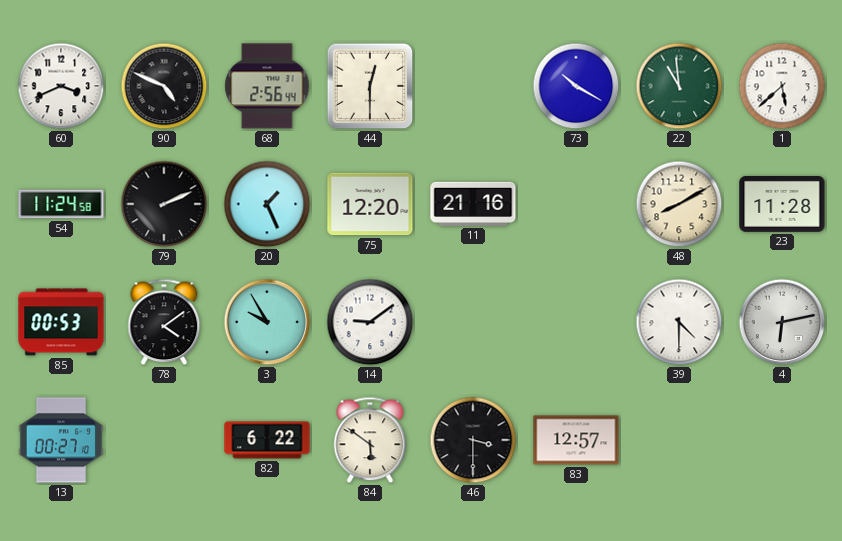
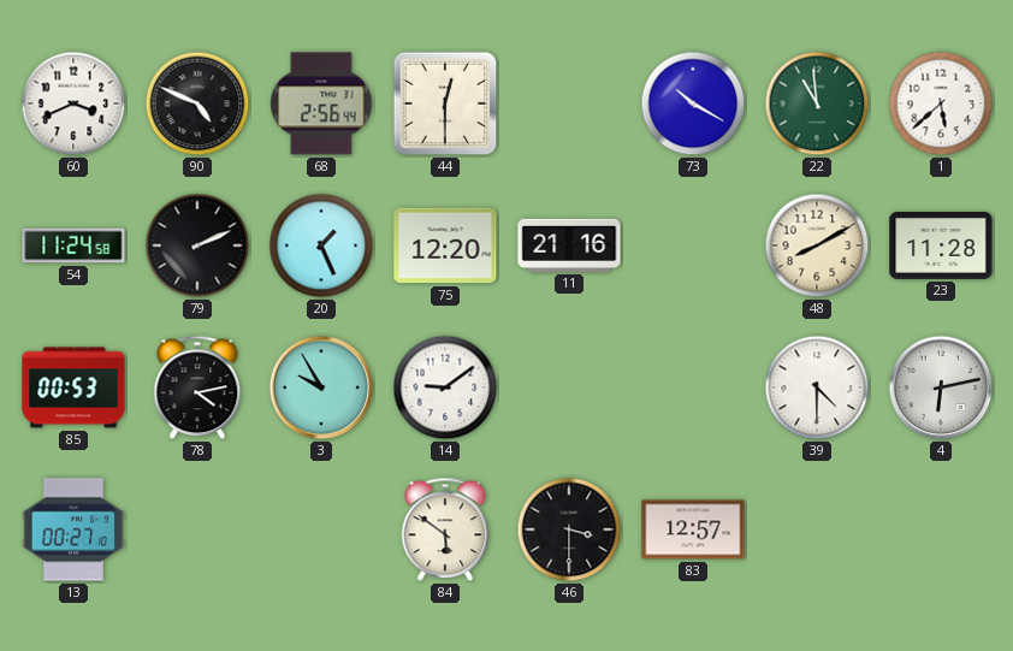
78: 4:09 -> 4:13
82: 6:22 -> none
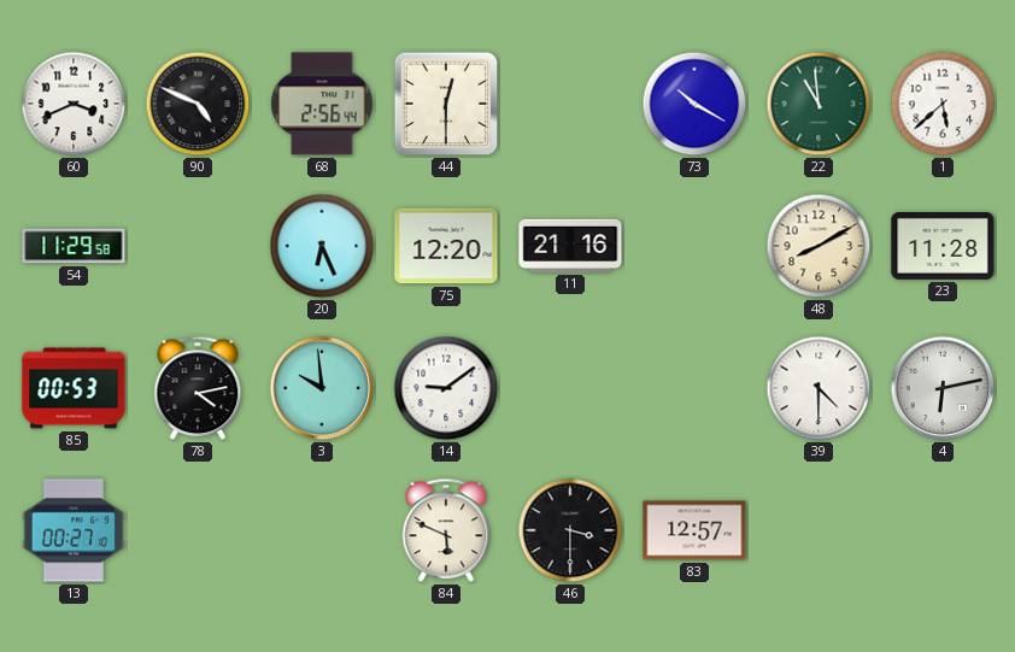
54: 11:24 -> 11:29
79: 2:11 -> none
20: 1:26 -> 6:26
3: 9:55 -> 9:59
84: 5:51 -> 5:49
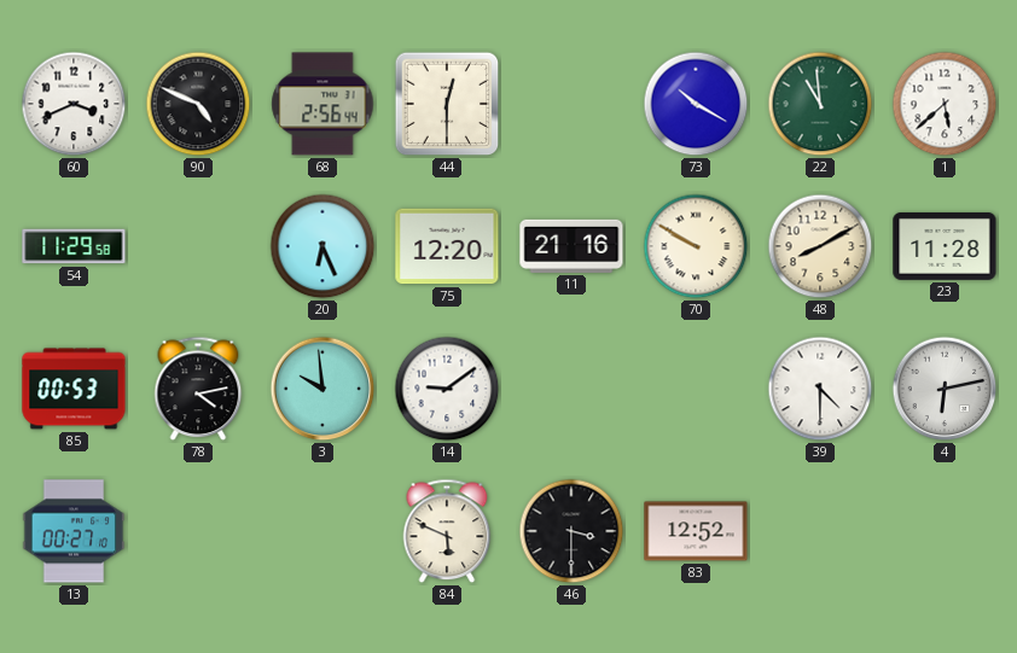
70: none -> 9:50
83: 12:57 -> 12:52
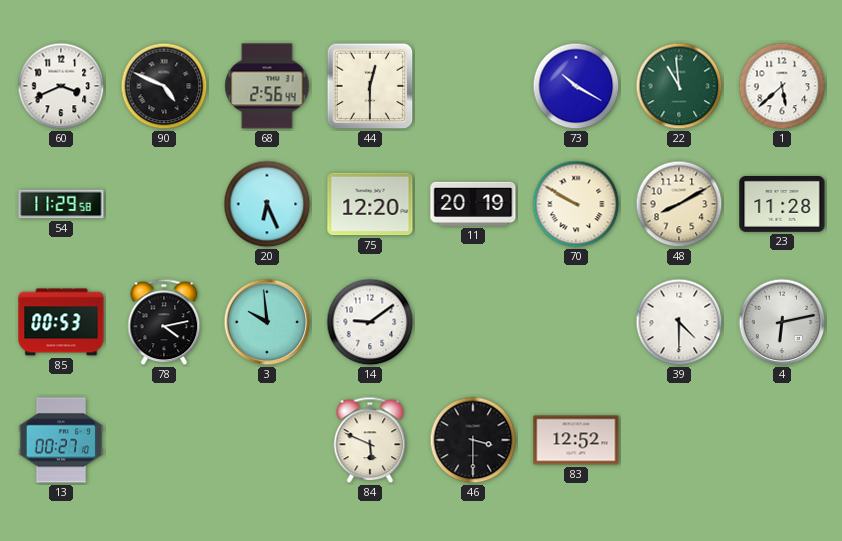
11: 21:16 -> 20:19
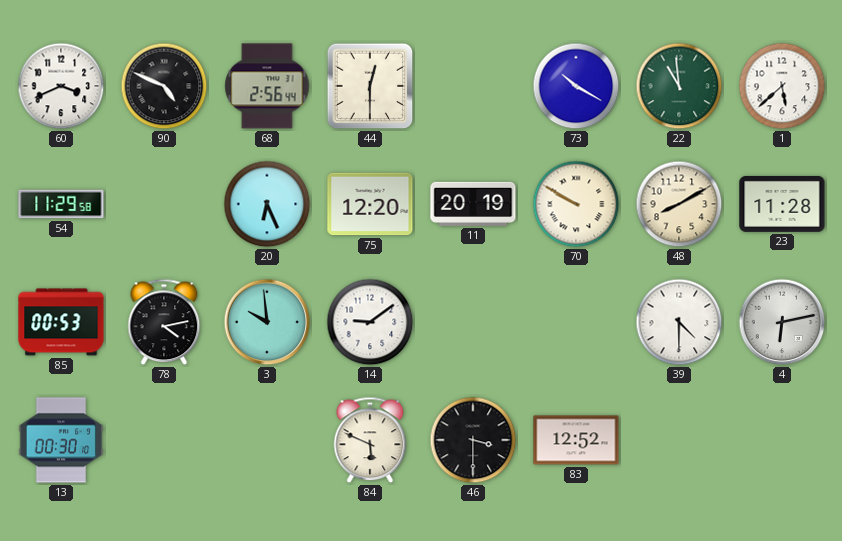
13: 00:27 -> 00:30
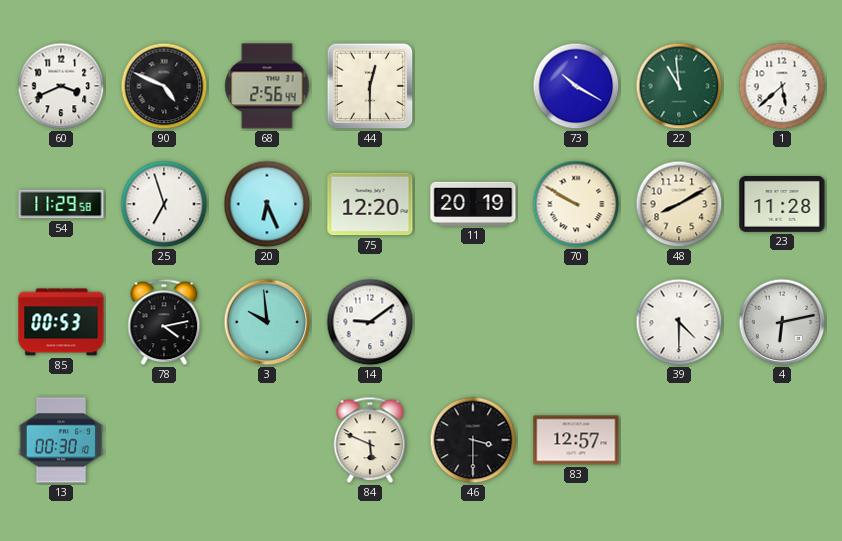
25: none -> 6:57
83: 12:52 -> 12:57
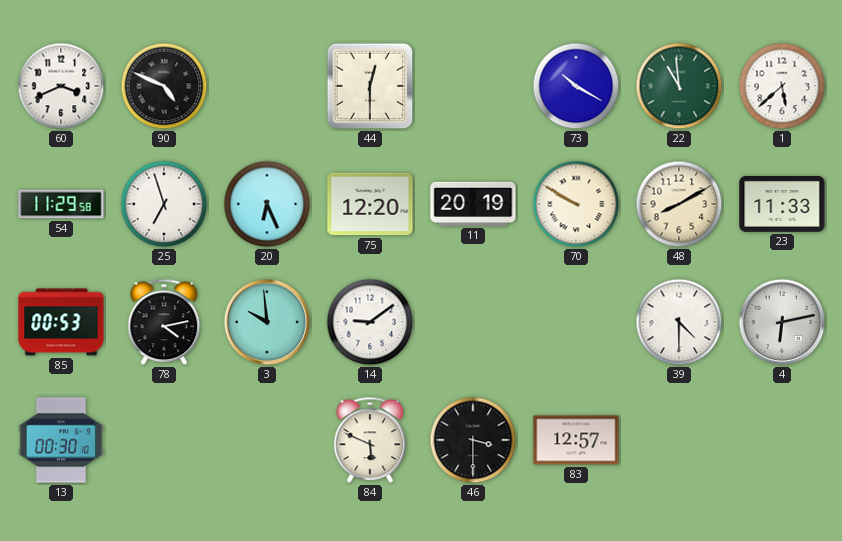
68: 2:56 -> none
23: 11:28 -> 11:33
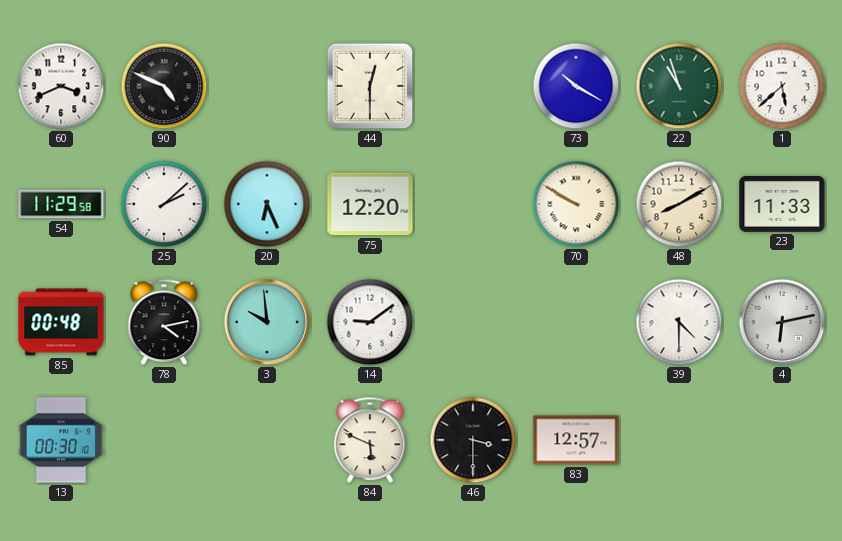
22: 10:59 -> 10:57
25: 6:57 -> 2:08
11: 20:19 -> none
85: 00:53 -> 00:48
